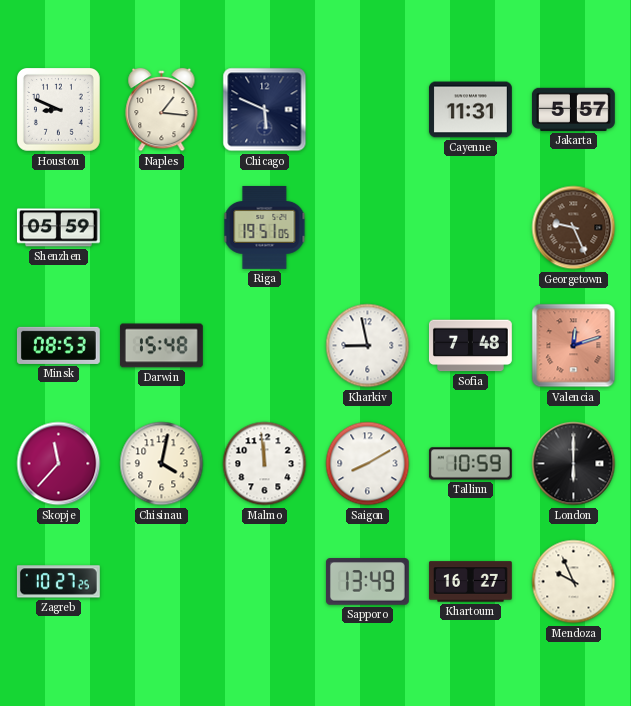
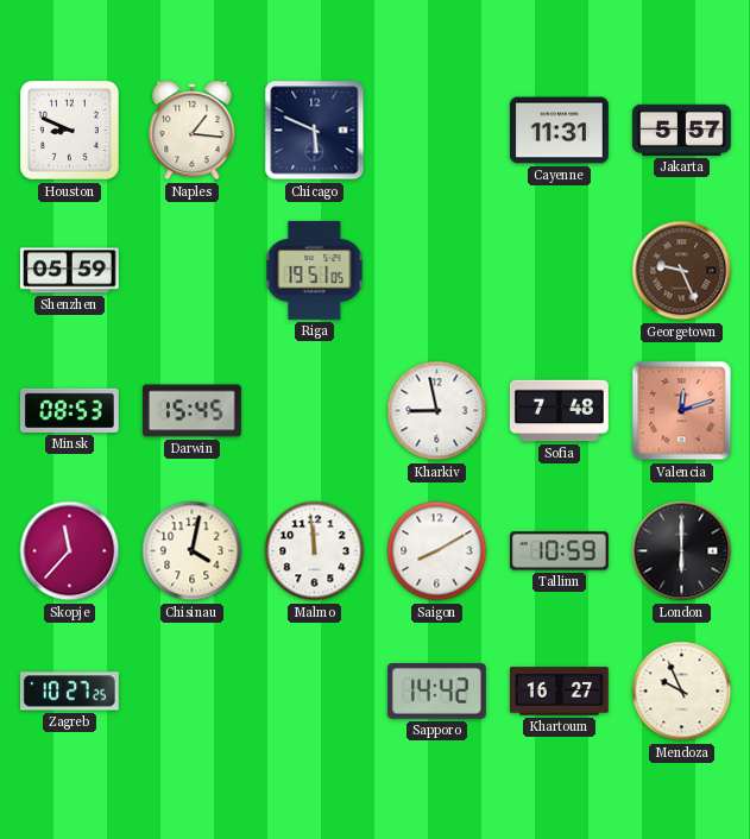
Darwin: 15:48 -> 15:45
Sapporo: 13:49 -> 14:42
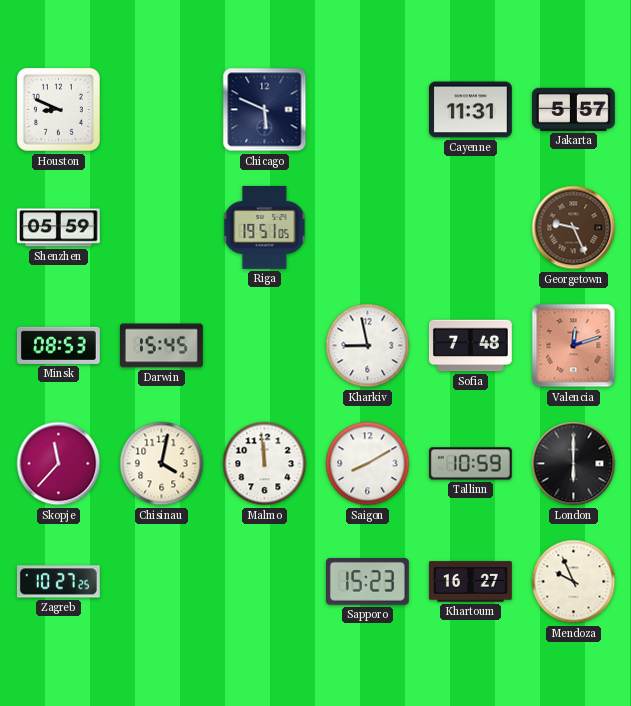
Naples: 1:16 -> none
Sapporo: 14:42 -> 15:23
